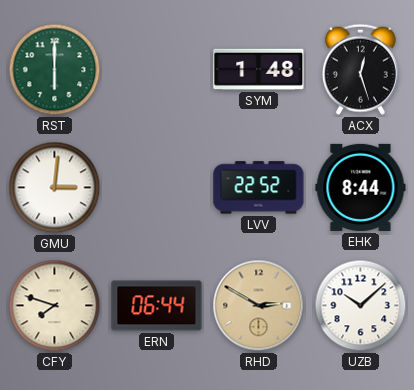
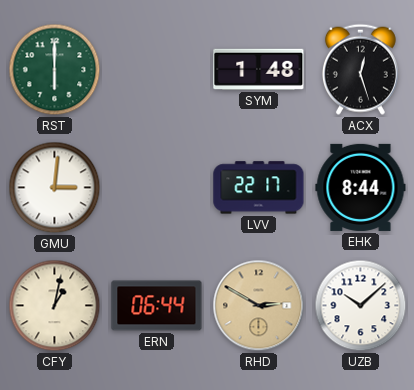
LVV: 22:52 -> 22:17
CFY: 7:48 -> 1:02
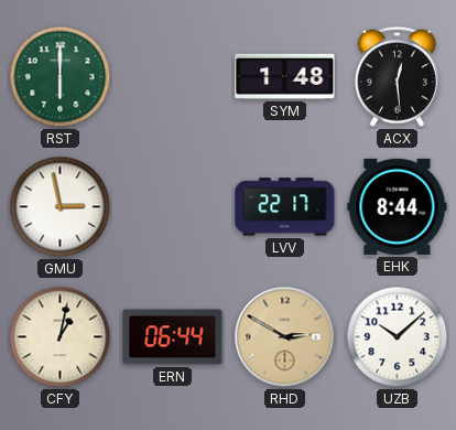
ACX: 12:27 -> 12:29
GMU: 3:01 -> 2:58
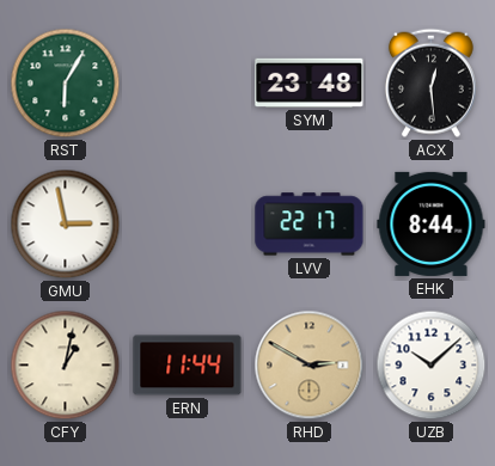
RST: 6:00 -> 6:05
SYM: 1:48 -> 23:48
ERN: 06:44 -> 11:44
